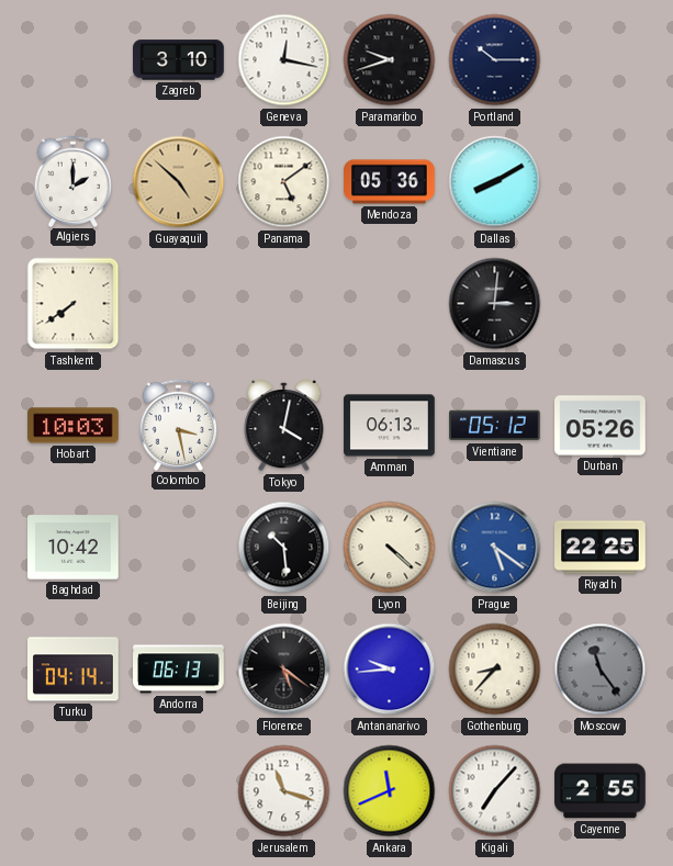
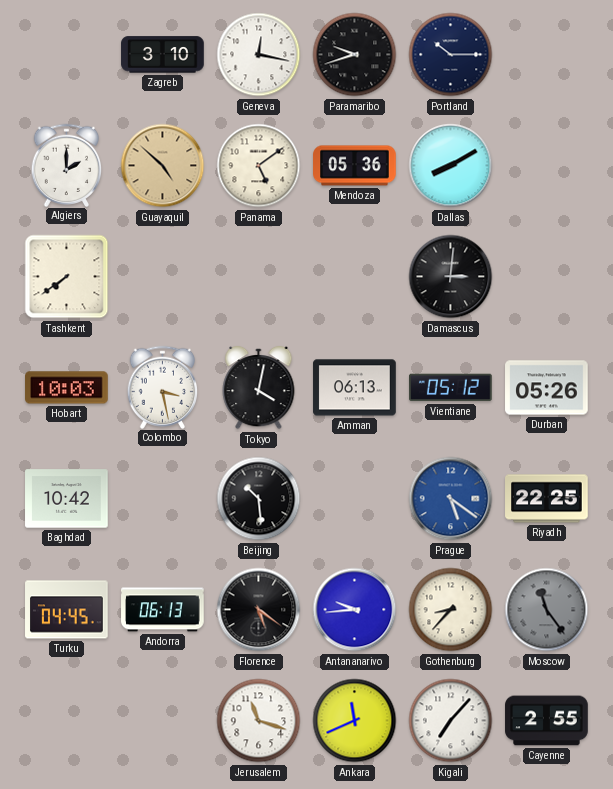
Lyon: 4:22 -> none
Turku: 04:14 -> 04:45
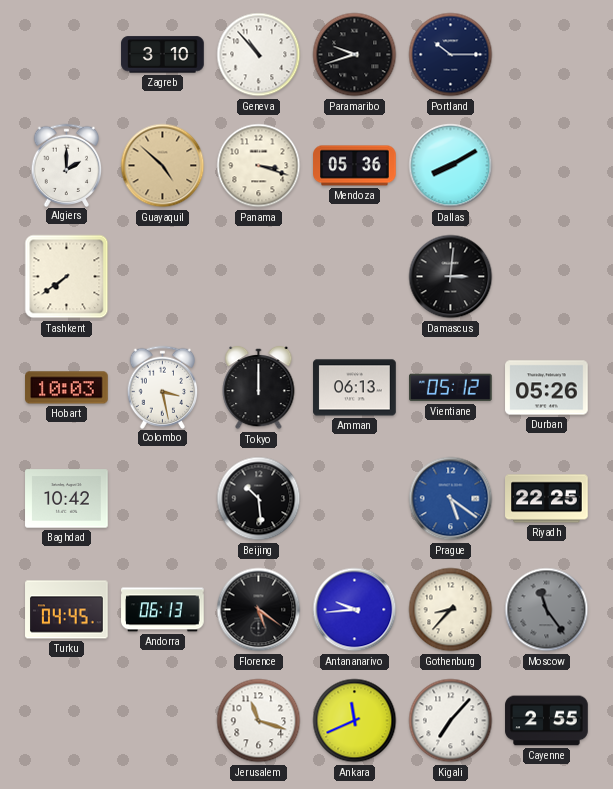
Geneva: 12:17 -> 10:53
Panama: 5:09 -> 3:18
Tokyo: 4:02 -> 12:00
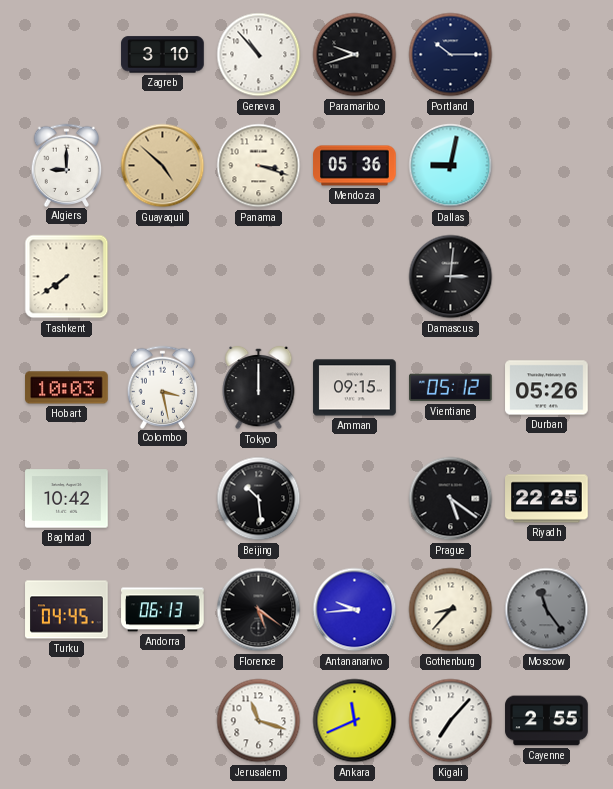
Algiers: 2:00 -> 9:00
Dallas: 8:10 -> 9:02
Amman: 06:13 -> 09:15
Prague dial: blue -> black
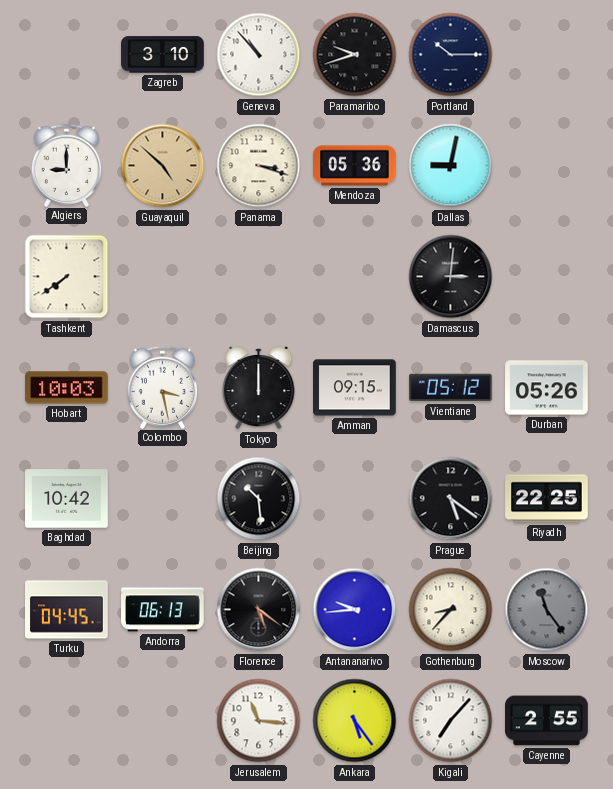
Jerusalem: 11:18 -> 11:16
Ankara: 11:41 -> 5:24
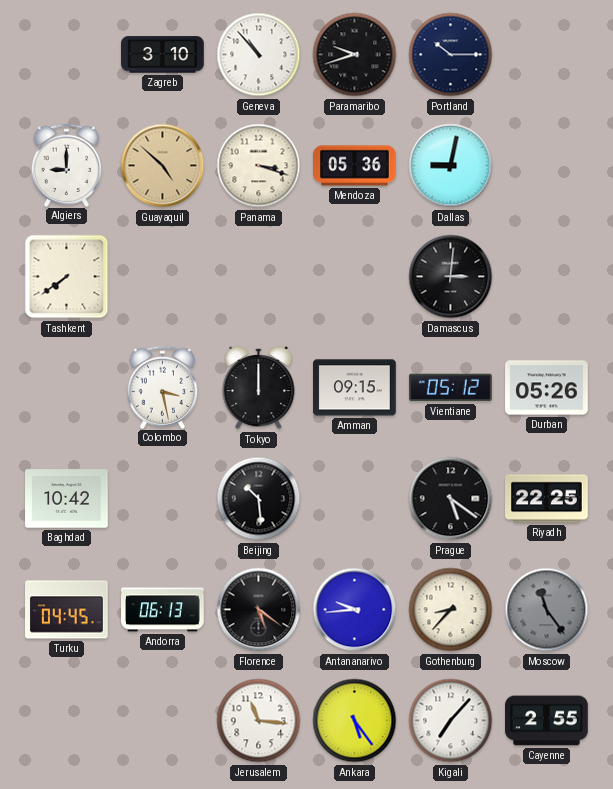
Hobart: 10:03 -> none
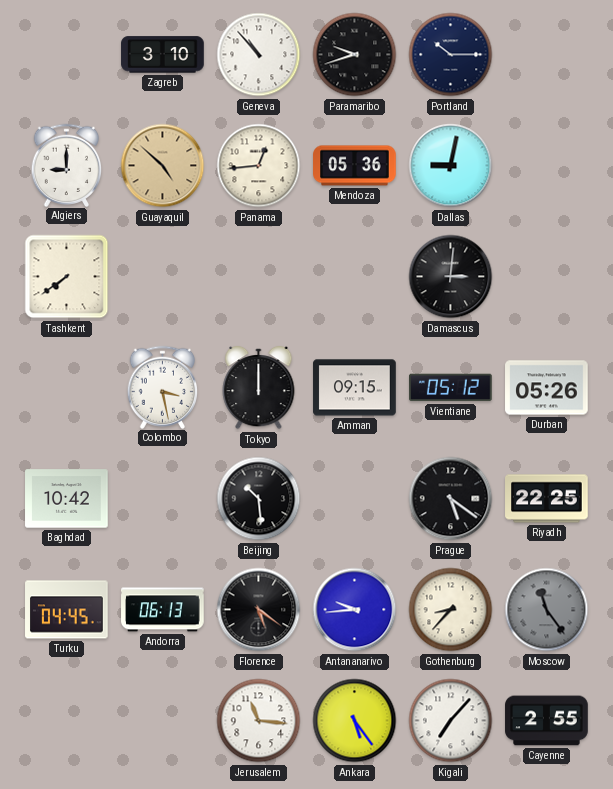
Panama: 3:18 -> 12:44
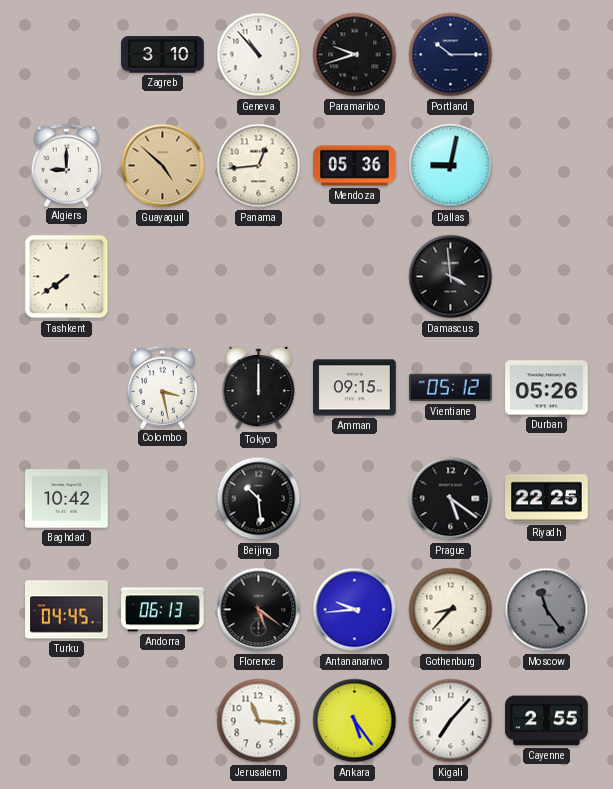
Damascus: 3:01 -> 3:59
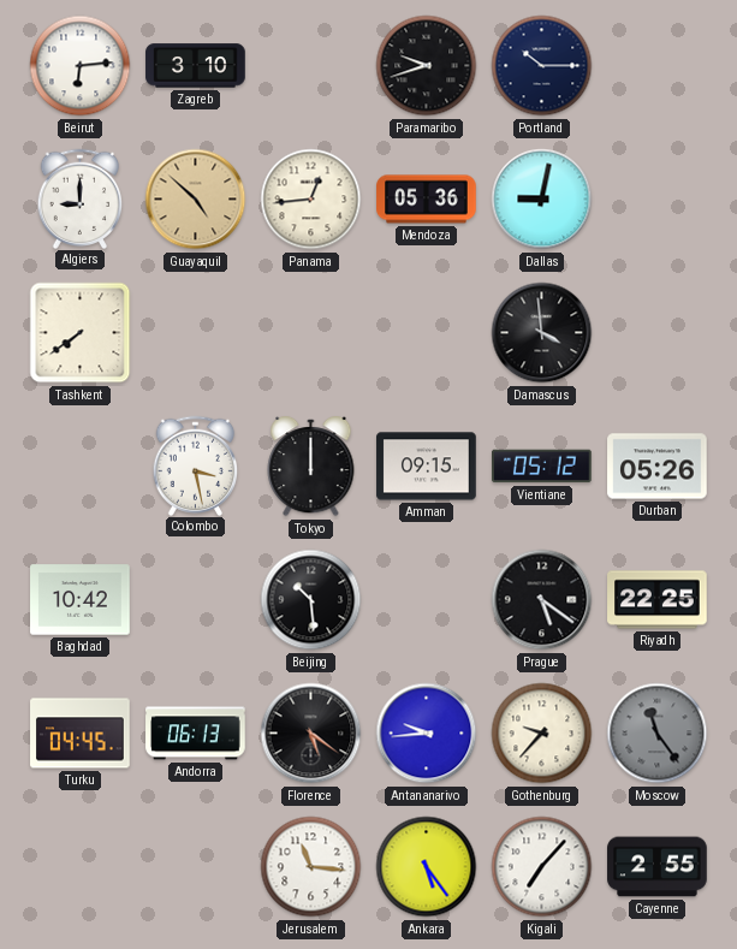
Beirut: none -> 6:14
Geneva: 10:53 -> none
Gothenburg: 8:37 -> 9:37
